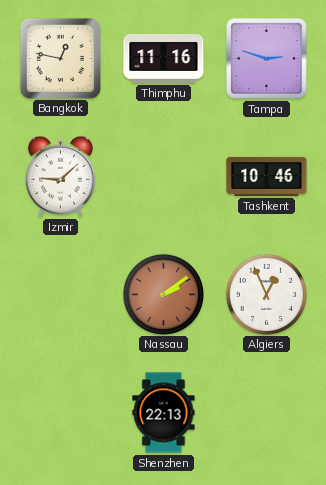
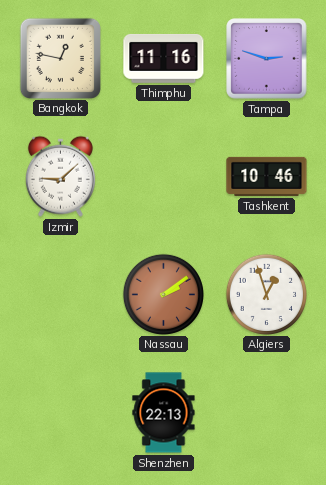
Algiers: 12:56 -> 12:57
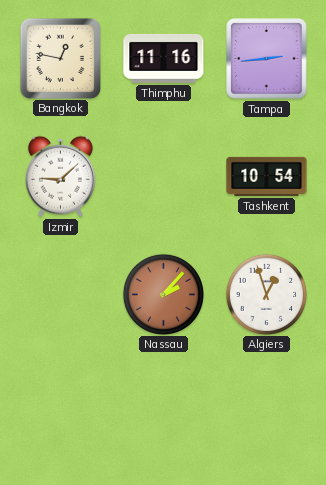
Tampa: 2:48 -> 2:44
Tashkent: 10:46 -> 10:54
Nassau: 2:09 -> 2:07
Shenzhen: 22:13 -> none
